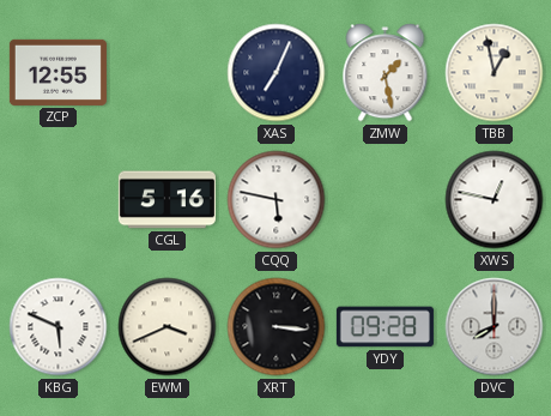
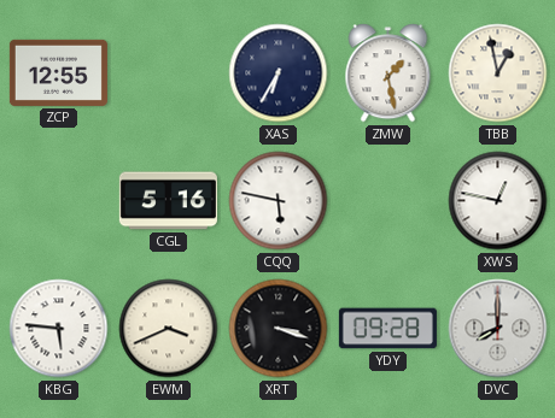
XAS: 7:04 -> 6:35
KBG: 5:49 -> 5:46
XRT: 3:16 -> 3:18
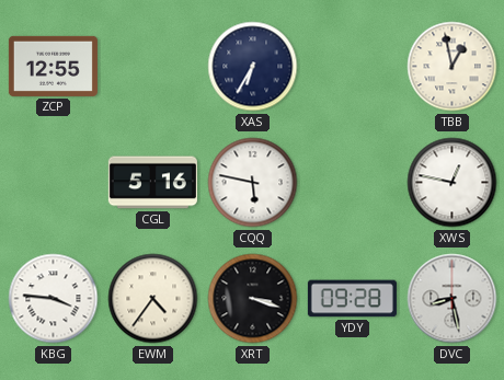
ZMW: 1:28 -> none
KBG: 5:46 -> 3:46
EWM: 3:41 -> 4:36
DVC: 8:00 -> 8:28
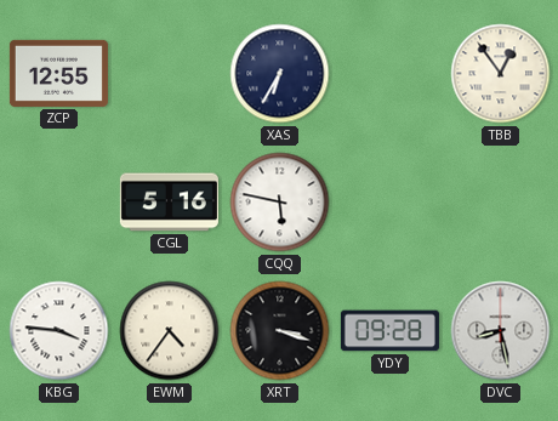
TBB: 12:58 -> 12:54
XWS: 12:47 -> none
